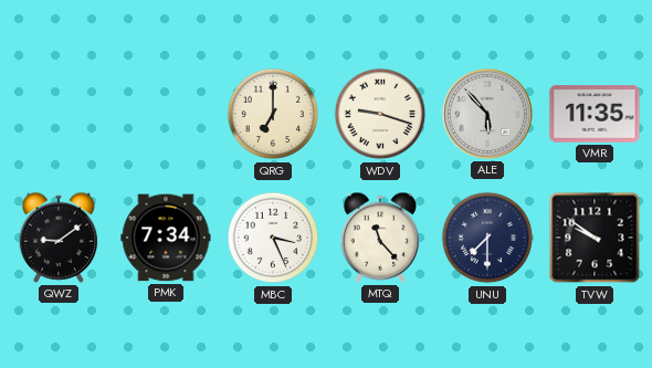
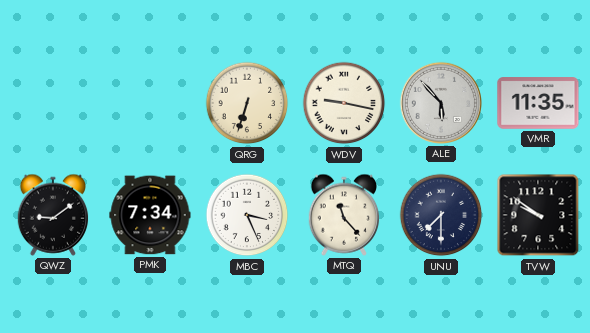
QRG: 7:00 -> 6:33
WDV: 9:18 -> 9:17
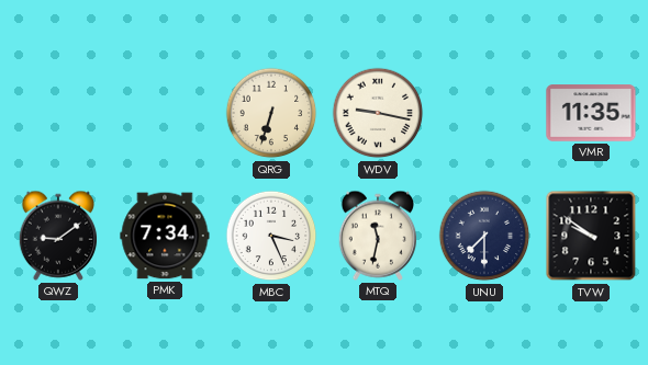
ALE: 5:53 -> none
MTQ: 11:23 -> 11:32
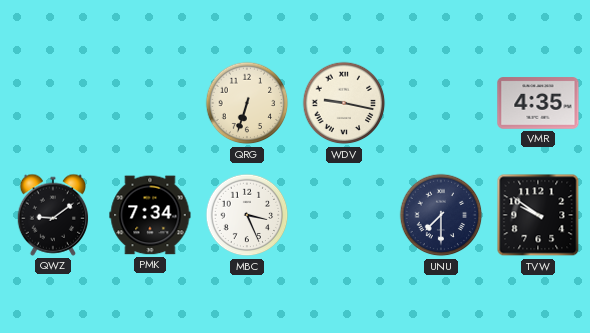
VMR: 11:35 -> 4:35
MTQ: 11:32 -> none
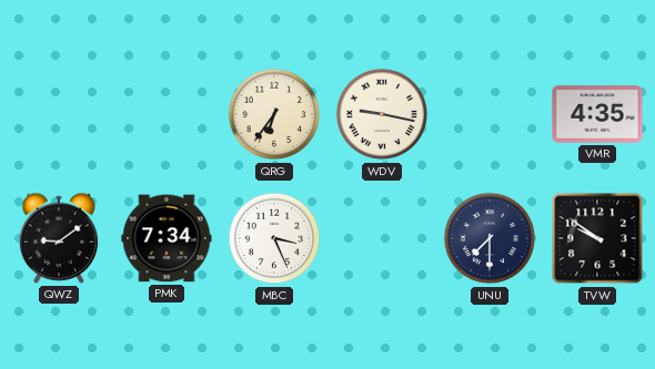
QRG: 6:33 -> 6:36
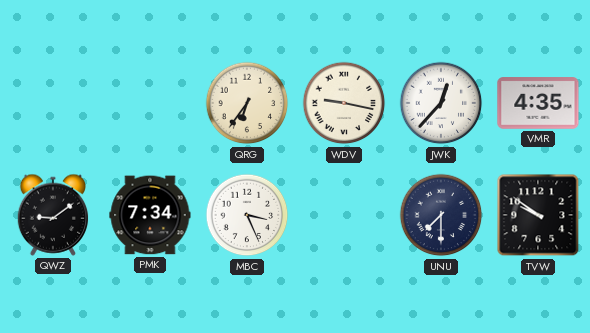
JWK: none -> 12:37
